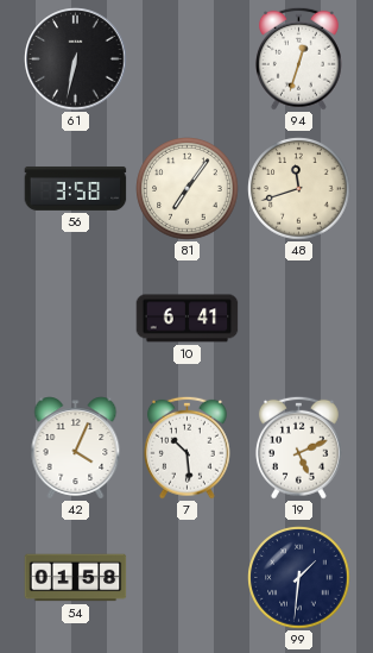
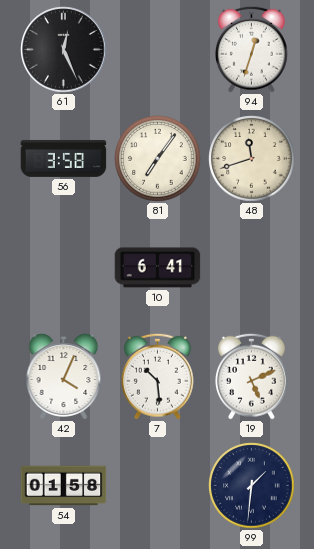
61: 6:32 -> 12:26
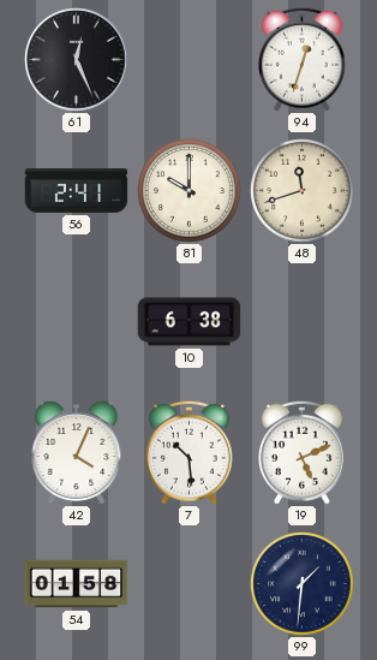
56: 3:58 -> 2:41
81: 7:06 -> 10:00
10: 6:41 -> 6:38
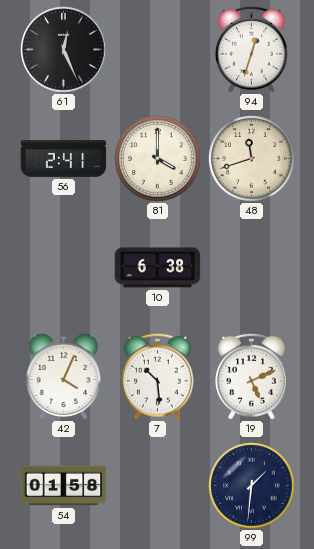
81: 10:00 -> 4:00
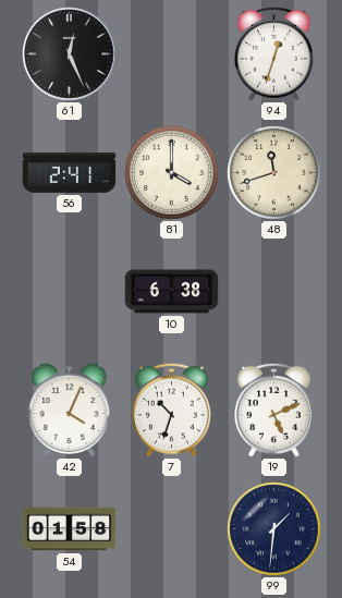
7: 10:29 -> 10:33
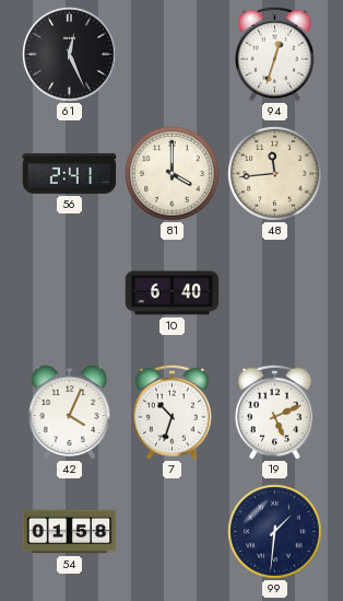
48: 11:42 -> 11:44
10: 6:38 -> 6:40
